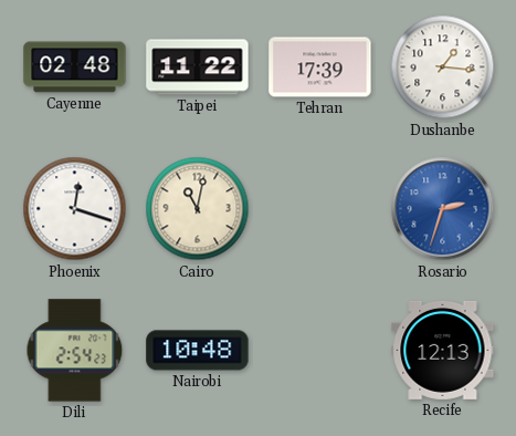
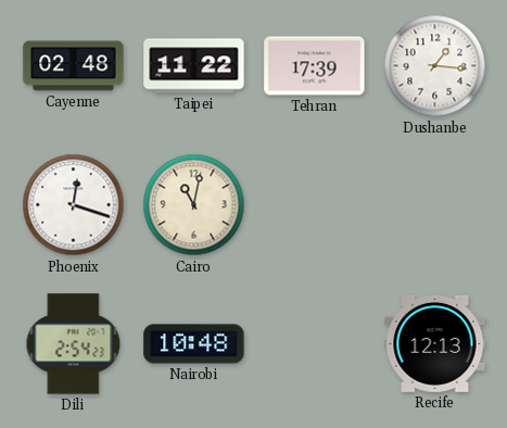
Rosario: 2:33 -> none
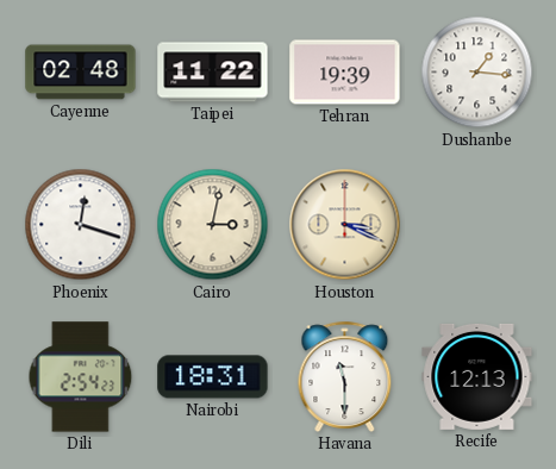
Tehran: 17:39 -> 19:39
Cairo: 11:02 -> 3:02
Houston: none -> 3:19
Nairobi: 10:48 -> 18:31
Havana: none -> 11:30
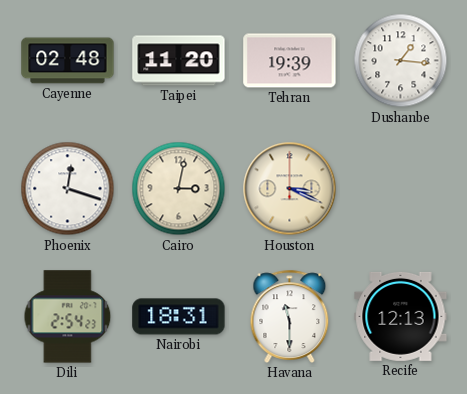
Taipei: 11:22 -> 11:20
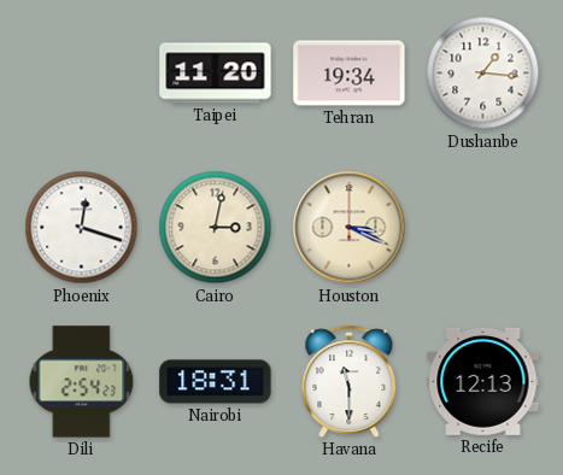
Cayenne: 02:48 -> none
Tehran: 19:39 -> 19:34
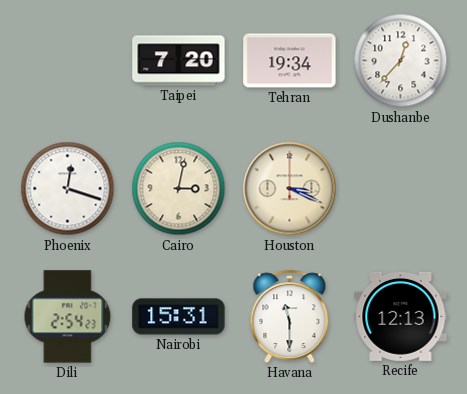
Taipei: 11:20 -> 7:20
Dushanbe: 1:16 -> 12:37
Nairobi: 18:31 -> 15:31
